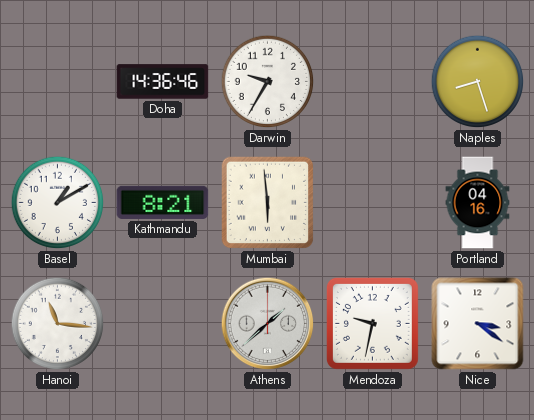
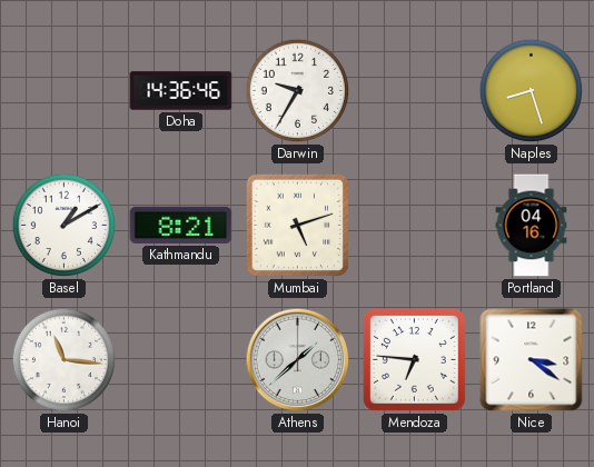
Mumbai: 5:59 -> 5:12
Mendoza: 9:32 -> 6:46
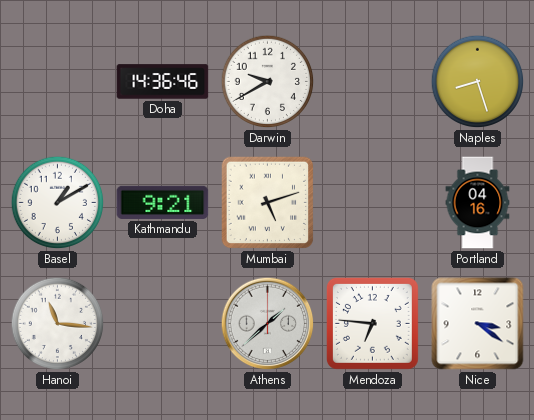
Darwin: 9:35 -> 9:40
Kathmandu: 8:21 -> 9:21
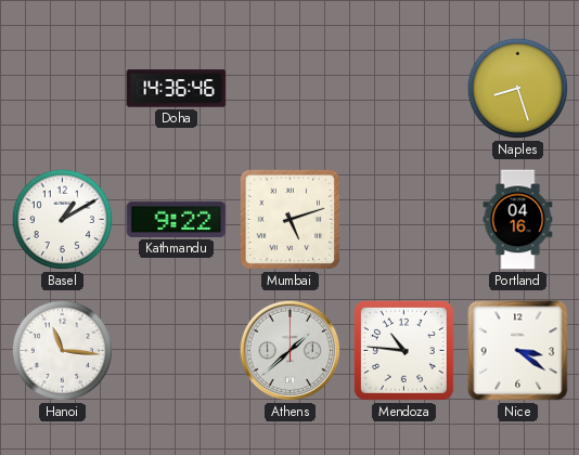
Darwin: 9:40 -> none
Kathmandu: 9:21 -> 9:22
Mendoza: 6:46 -> 10:46
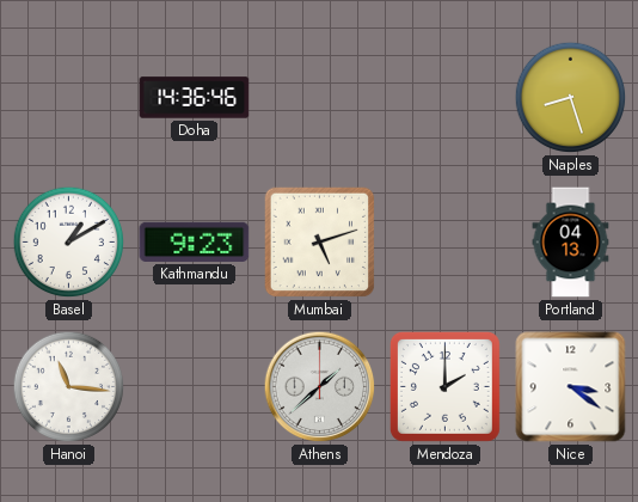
Kathmandu: 9:22 -> 9:23
Portland: 04:16 -> 04:13
Mendoza: 10:46 -> 2:00
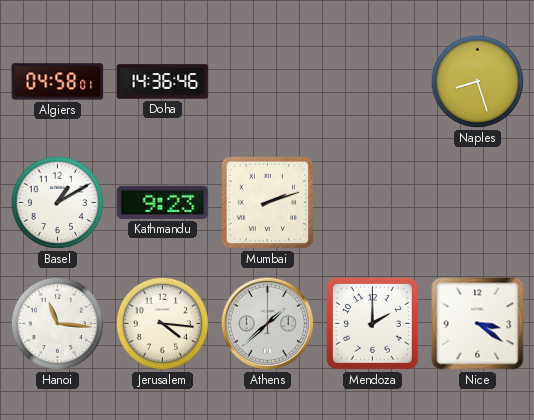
Algiers: none -> 04:58
Mumbai: 5:12 -> 2:12
Portland: 04:13 -> none
Jerusalem: none -> 4:16
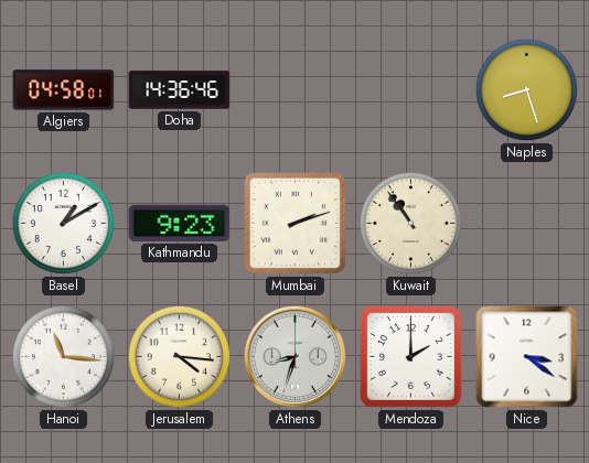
Kuwait: none -> 10:54
Athens: 1:38 -> 8:33
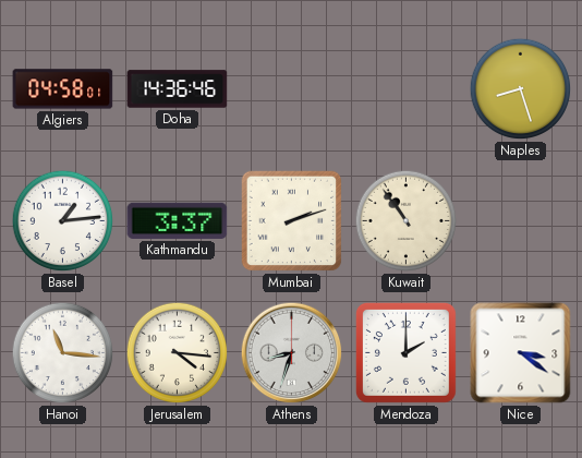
Basel: 1:10 -> 1:14
Kathmandu: 9:23 -> 3:37
